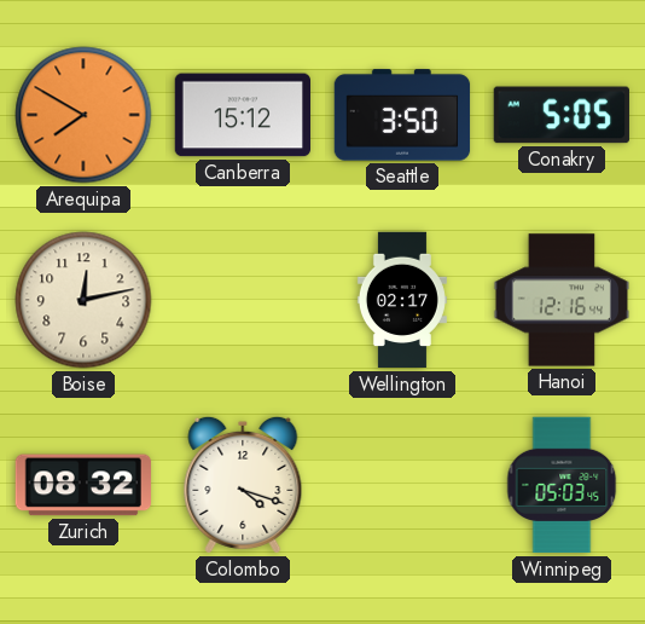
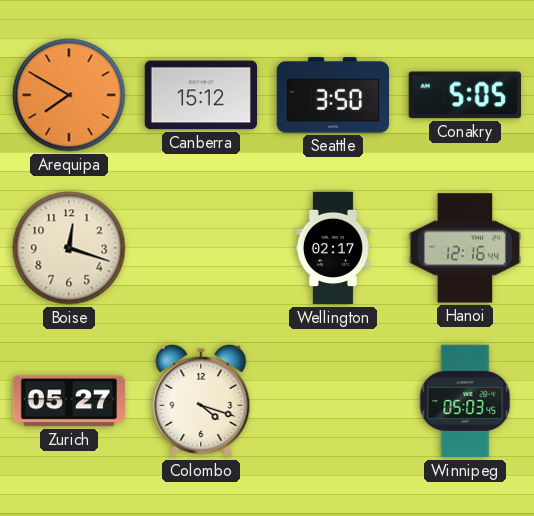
Boise: 12:13 -> 12:18
Zurich: 08:32 -> 05:27
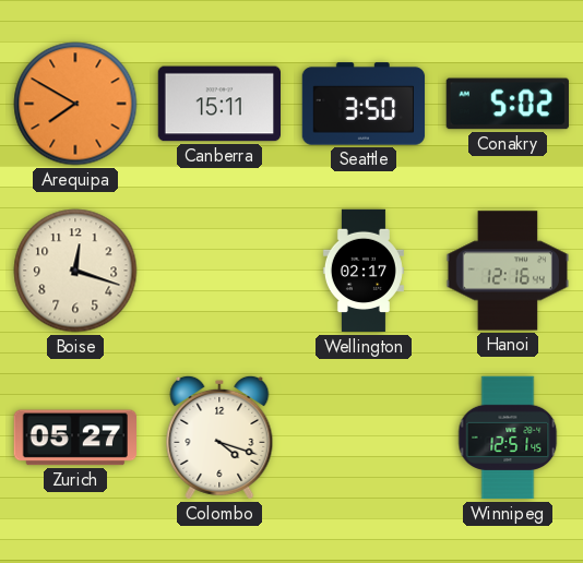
Canberra: 15:12 -> 15:11
Conakry: 5:05 -> 5:02
Winnipeg: 05:03 -> 12:51
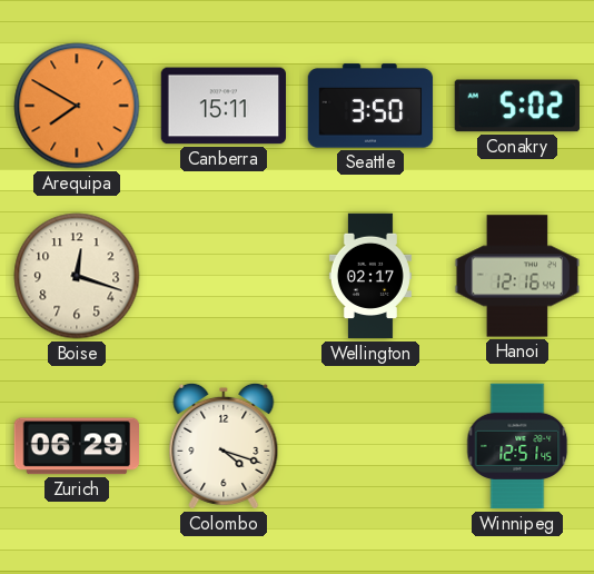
Zurich: 05:27 -> 06:29
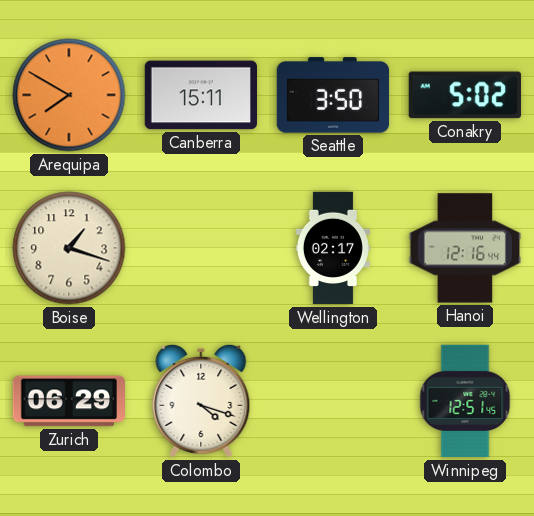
Boise: 12:18 -> 1:18
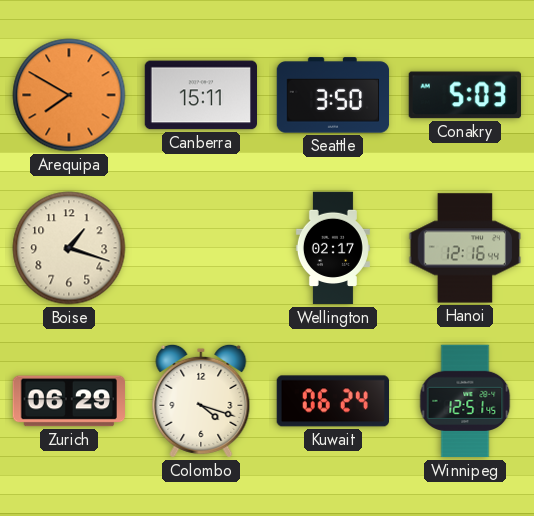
Conakry: 5:02 -> 5:03
Kuwait: none -> 06:24
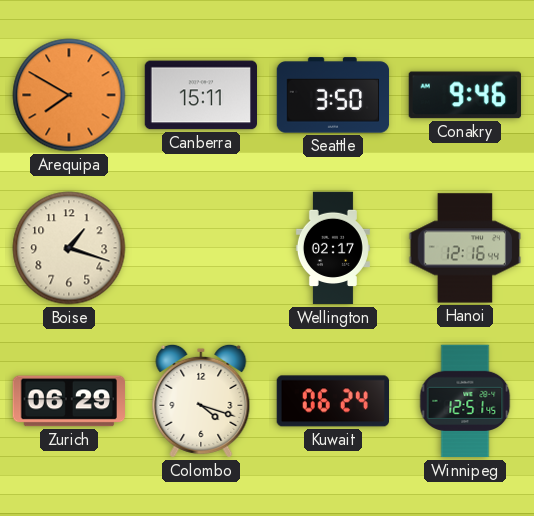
Conakry: 5:03 -> 9:46
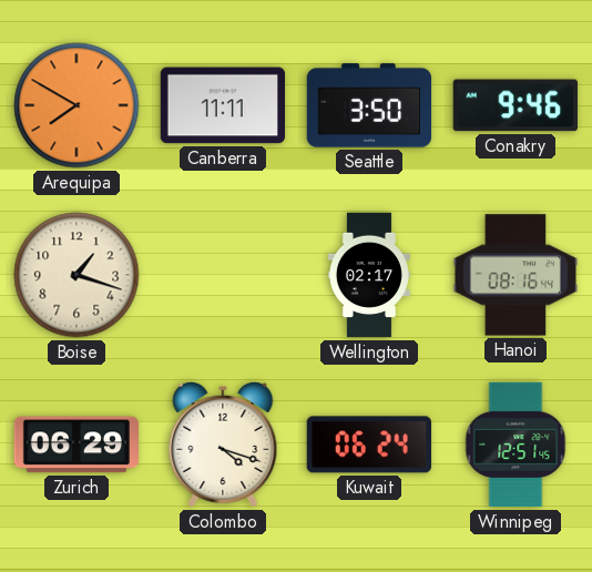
Canberra: 15:11 -> 11:11
Hanoi: 12:16 -> 08:16
